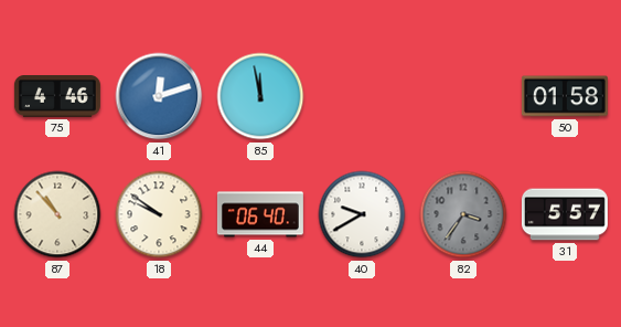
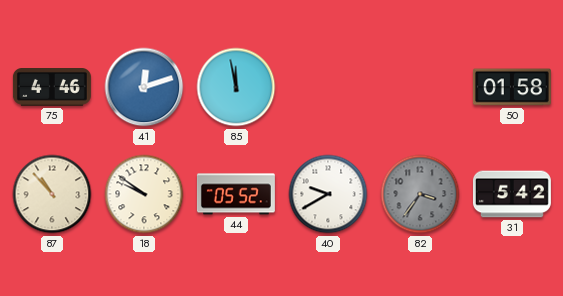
44: 06:40 -> 05:52
31: 5:57 -> 5:42
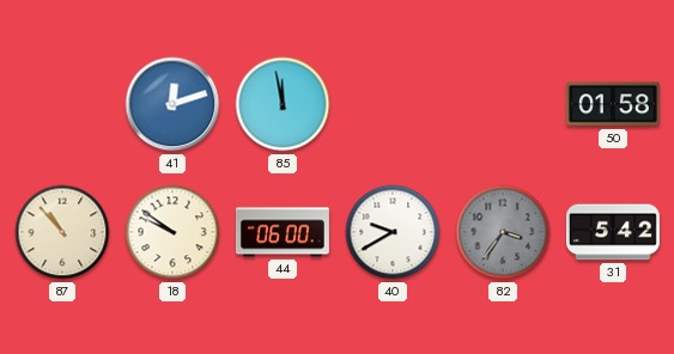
75: 4:46 -> none
44: 05:52 -> 06:00
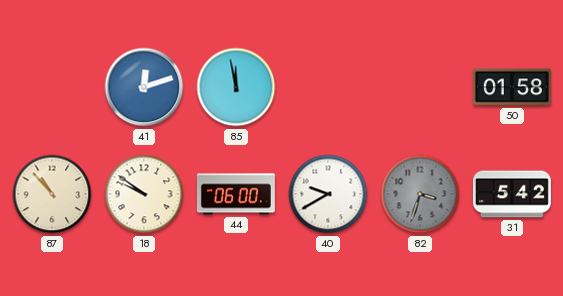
82: 3:36 -> 3:33
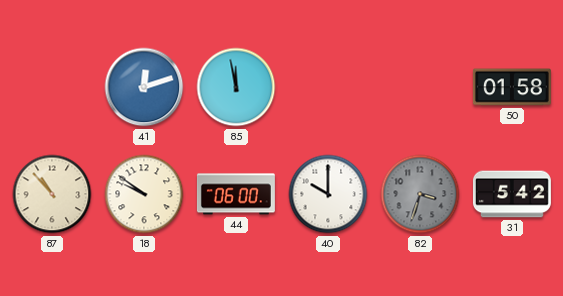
40: 9:40 -> 10:00
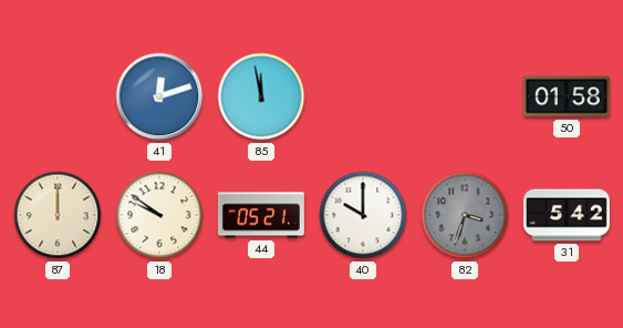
87: 10:53 -> 12:00
44: 06:00 -> 05:21
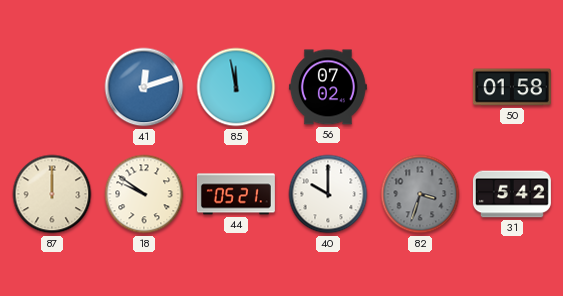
56: none -> 07:02
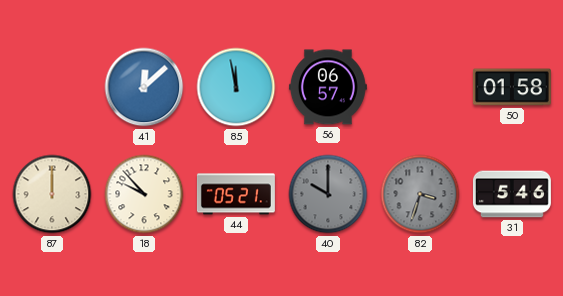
41: 12:12 -> 12:08
56: 07:02 -> 06:57
18: 9:51 -> 9:53
40 dial: white -> grey
31: 5:42 -> 5:46
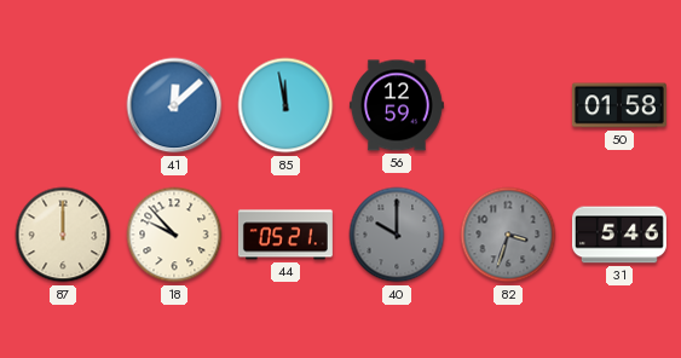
56: 06:57 -> 12:59
